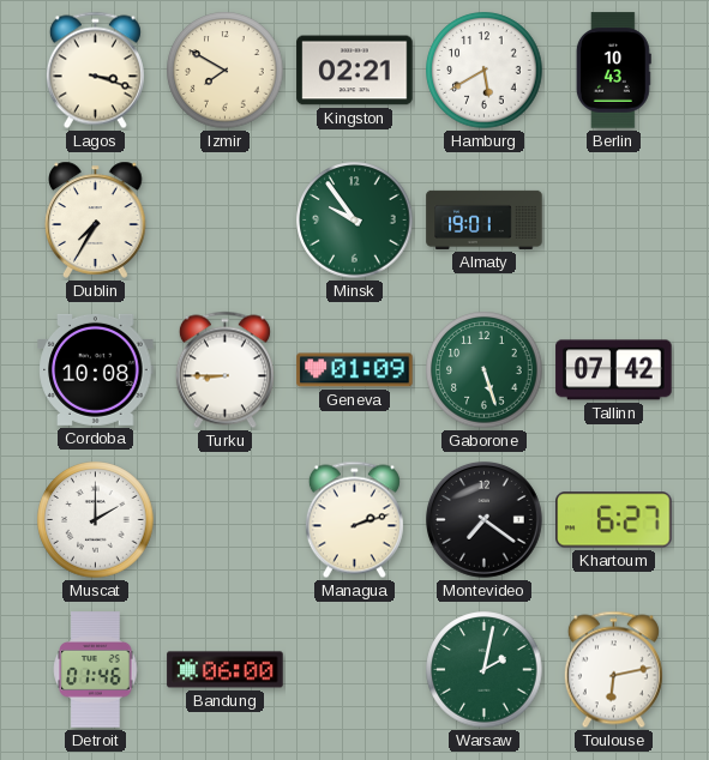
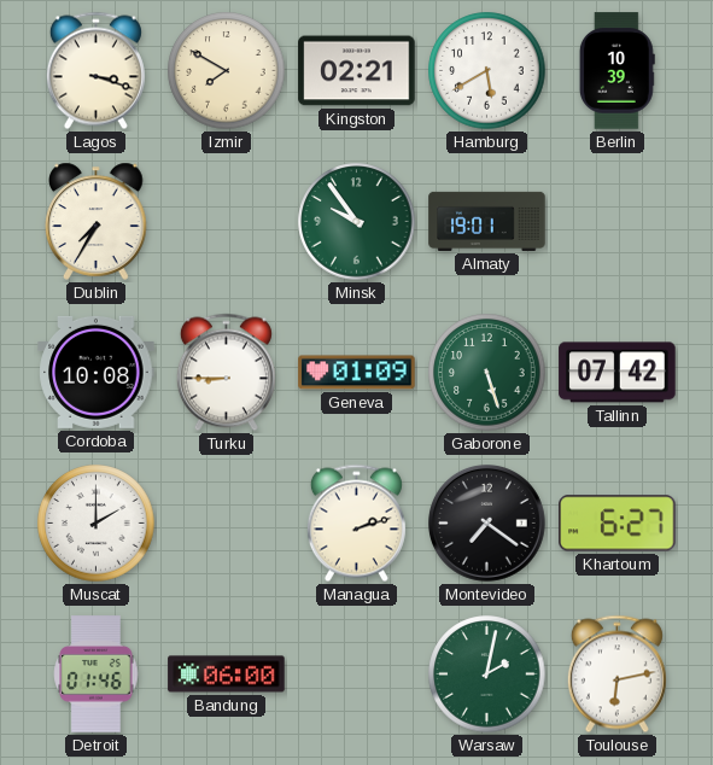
Berlin: 10:43 -> 10:39
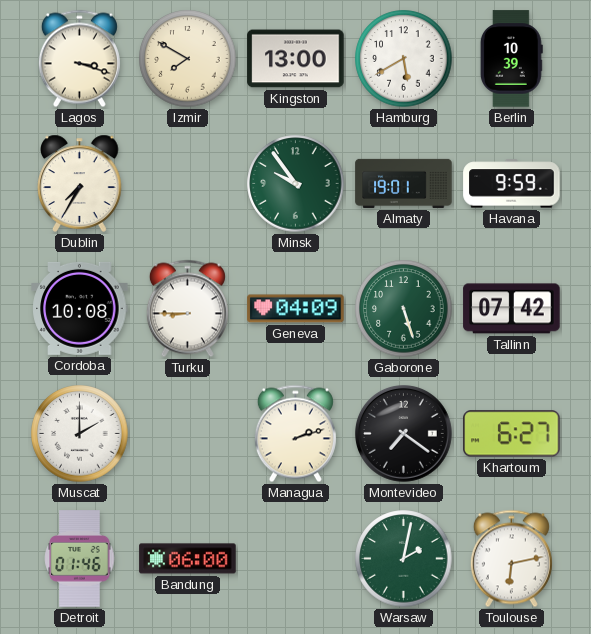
Kingston: 02:21 -> 13:00
Havana: none -> 9:59
Geneva: 01:09 -> 04:09
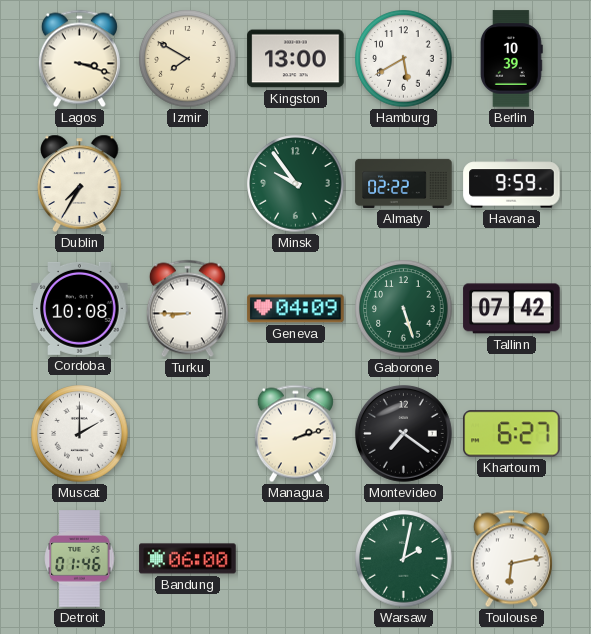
Almaty: 19:01 -> 02:22
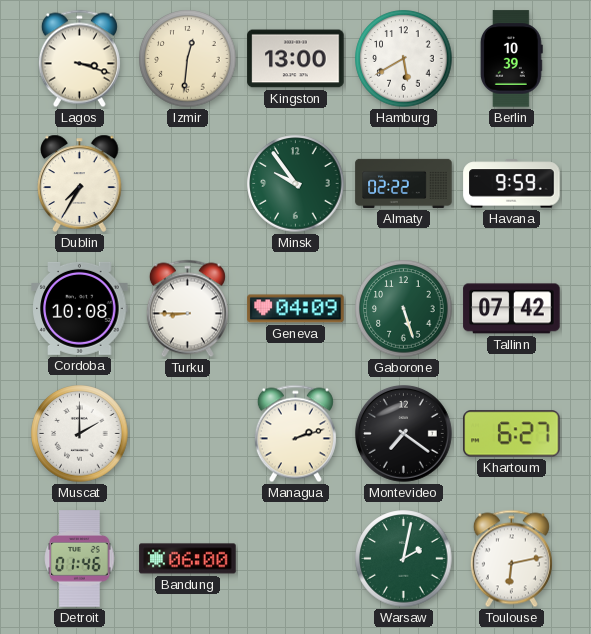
Izmir: 7:50 -> 12:31
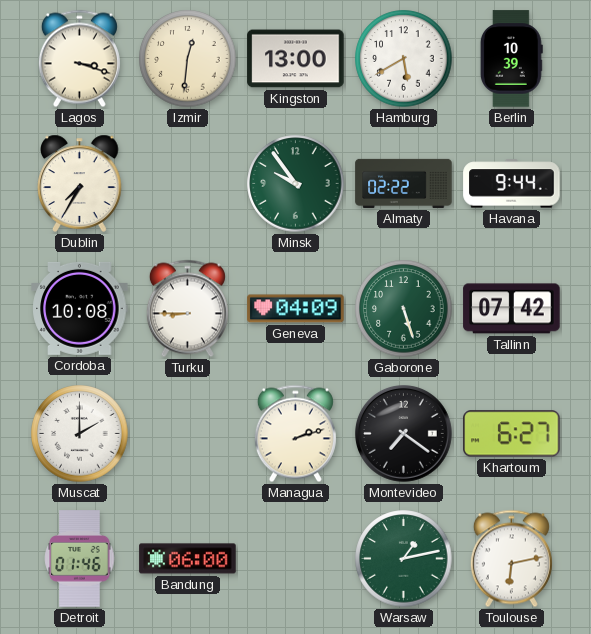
Havana: 9:59 -> 9:44
Warsaw: 2:02 -> 1:13
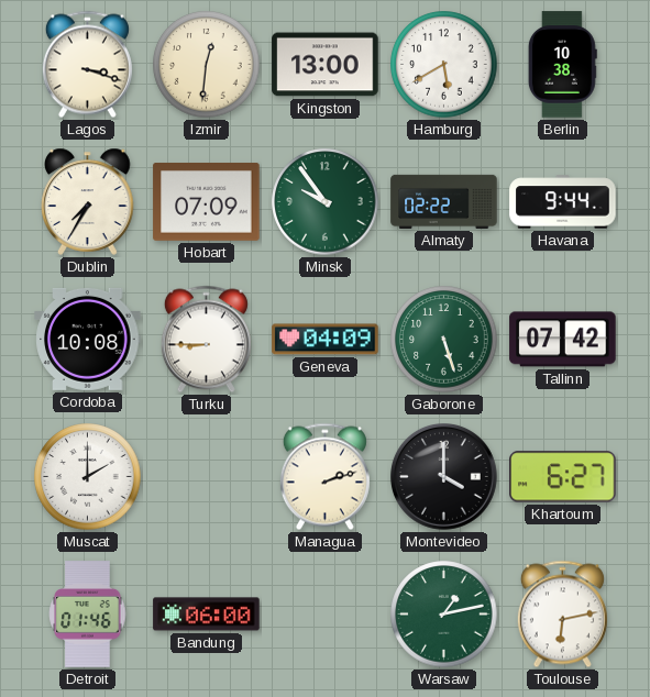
Berlin: 10:39 -> 10:38
Hobart: none -> 07:09
Montevideo: 7:21 -> 4:00
